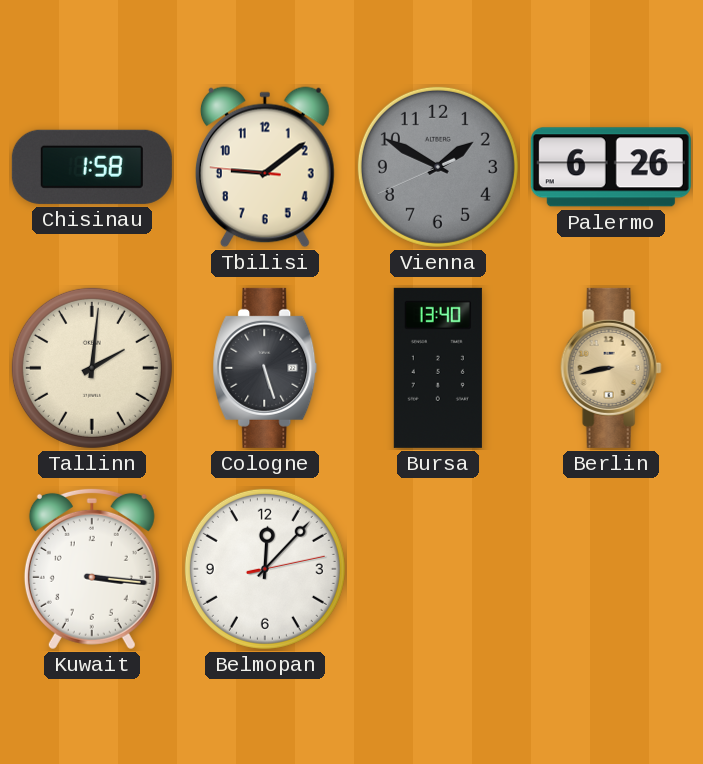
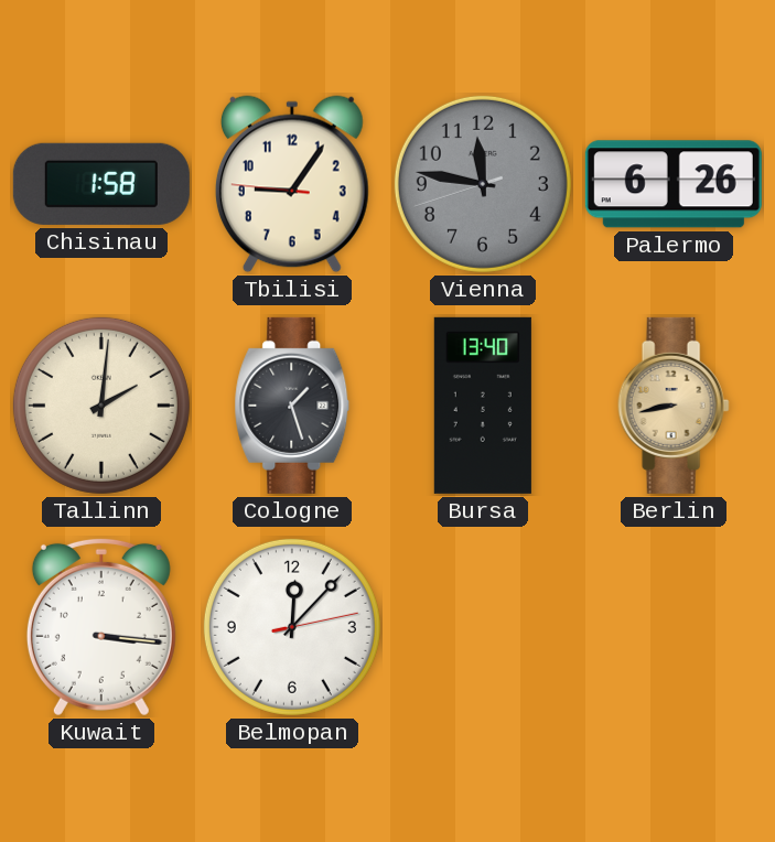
Tbilisi: 9:08 -> 9:05
Vienna: 1:49 -> 11:46
Cologne: 5:27 -> 1:27
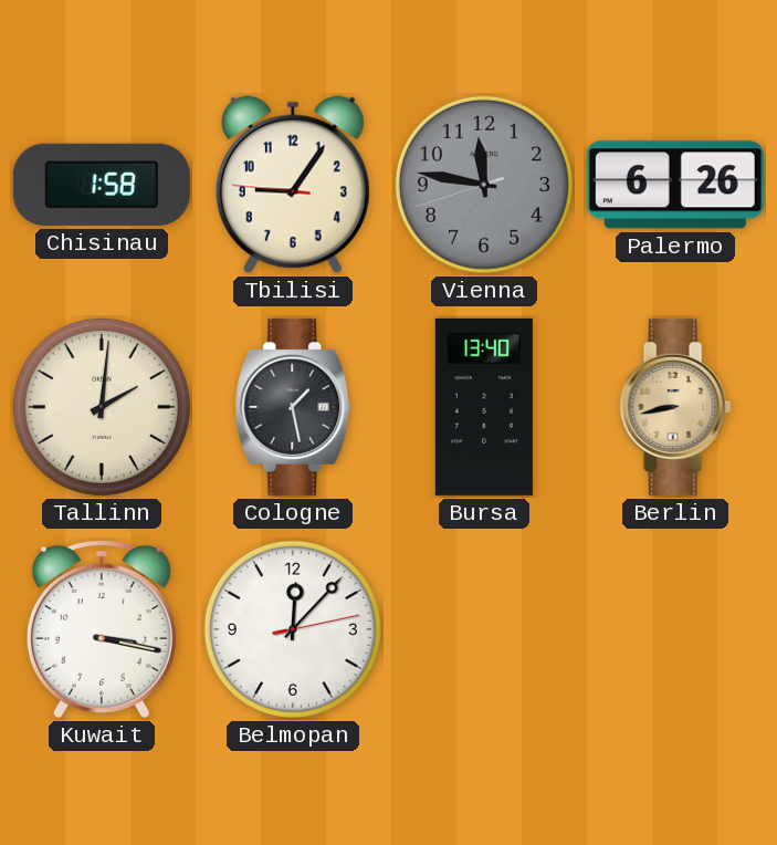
Cologne: 1:27 -> 1:28
Kuwait: 3:16 -> 3:17
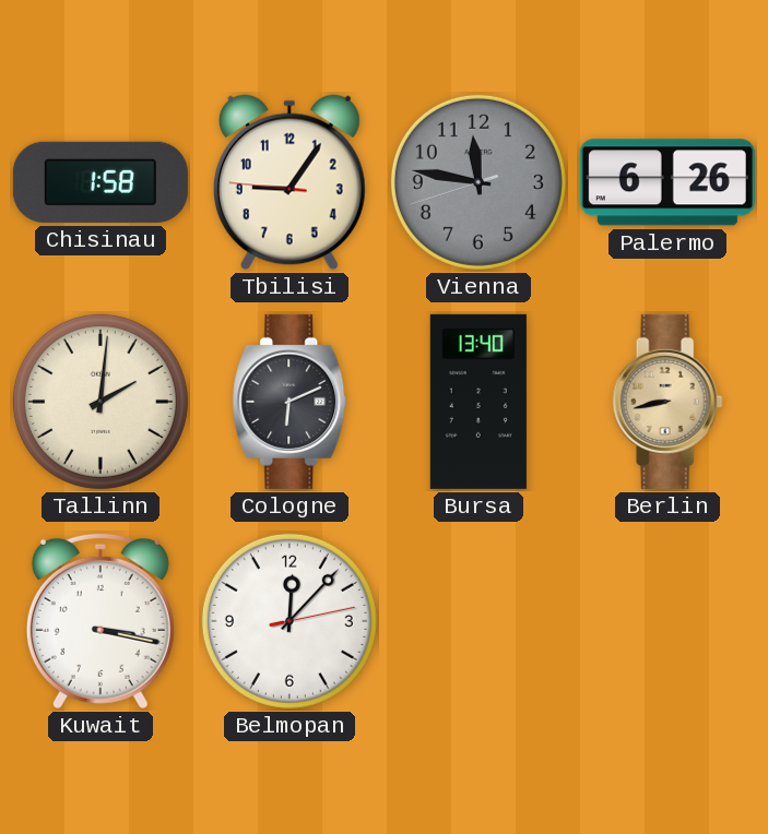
Cologne: 1:28 -> 6:11
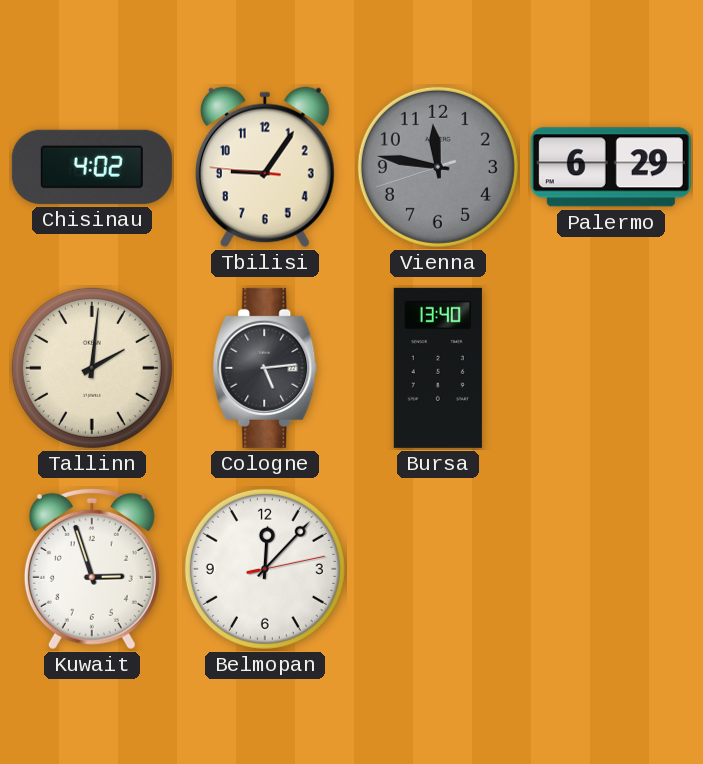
Chisinau: 1:58 -> 4:02
Palermo: 6:26 -> 6:29
Cologne: 6:11 -> 5:14
Berlin: 8:43 -> none
Kuwait: 3:17 -> 2:57
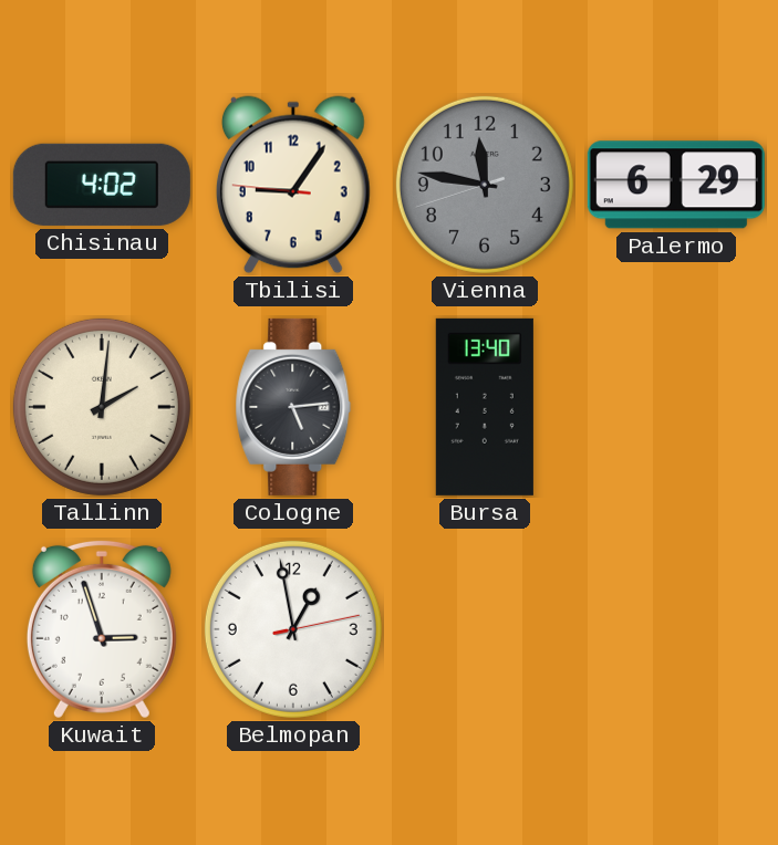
Belmopan: 12:07 -> 12:58
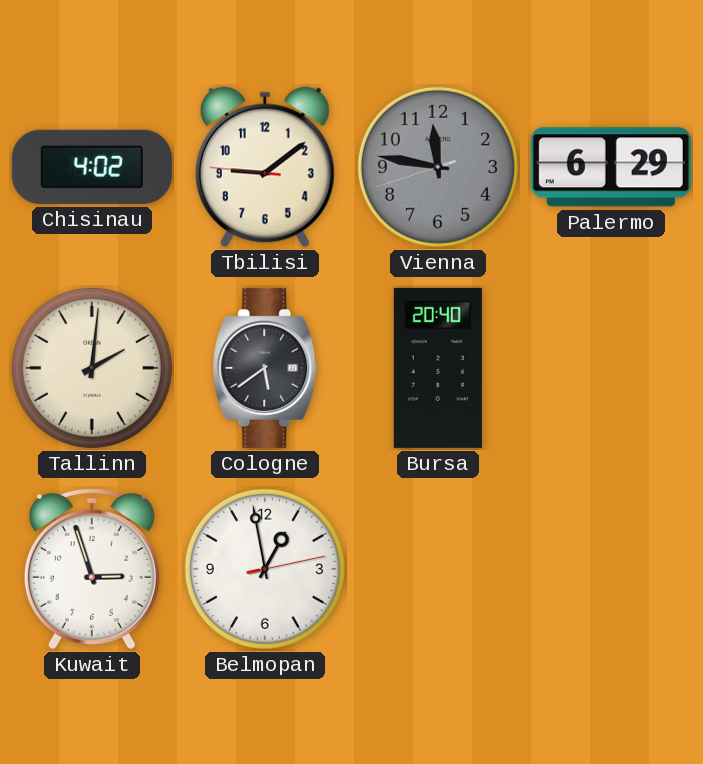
Tbilisi: 9:05 -> 9:08
Cologne: 5:14 -> 5:39
Bursa: 13:40 -> 20:40
